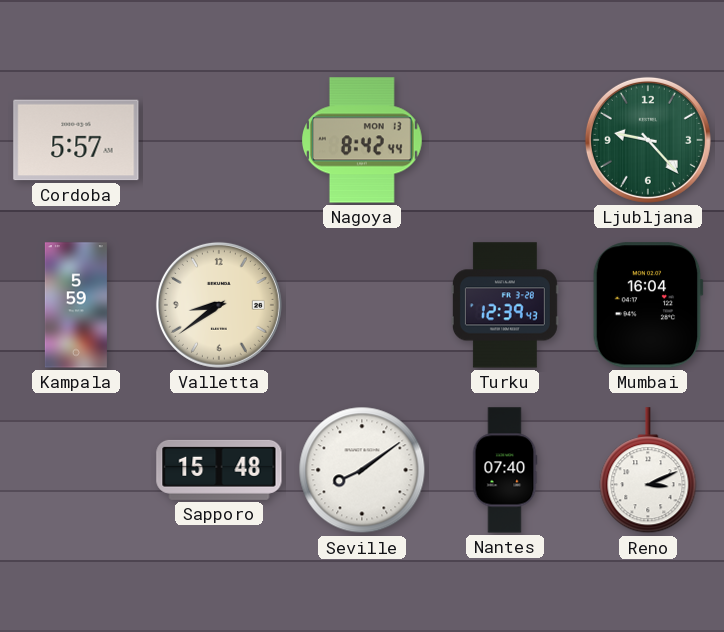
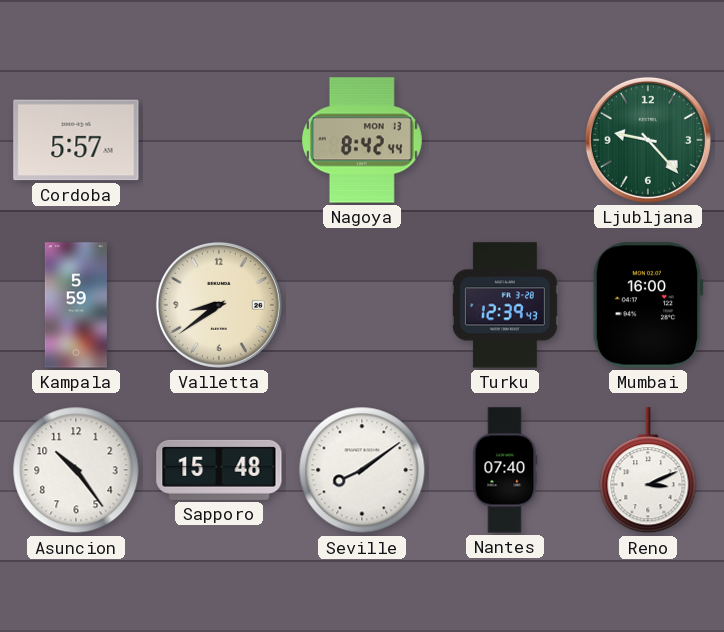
Mumbai: 16:04 -> 16:00
Asuncion: none -> 10:24
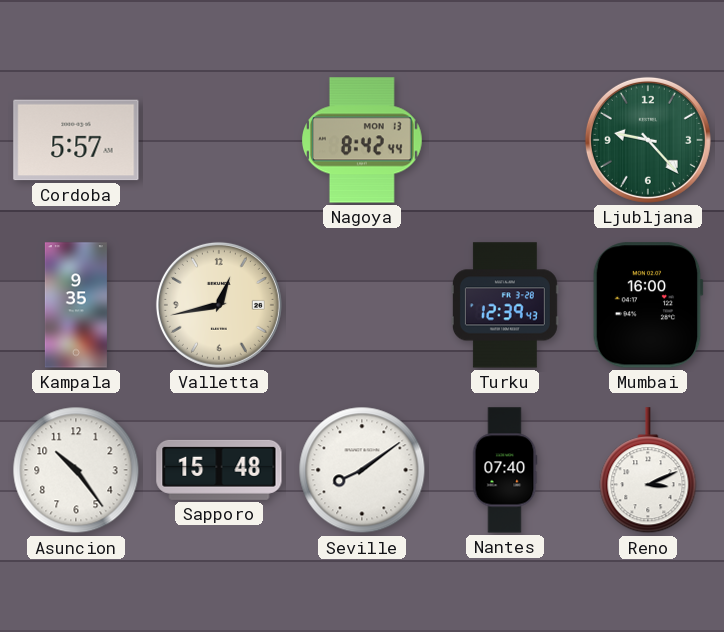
Kampala: 5:59 -> 9:35
Valletta: 8:39 -> 12:43
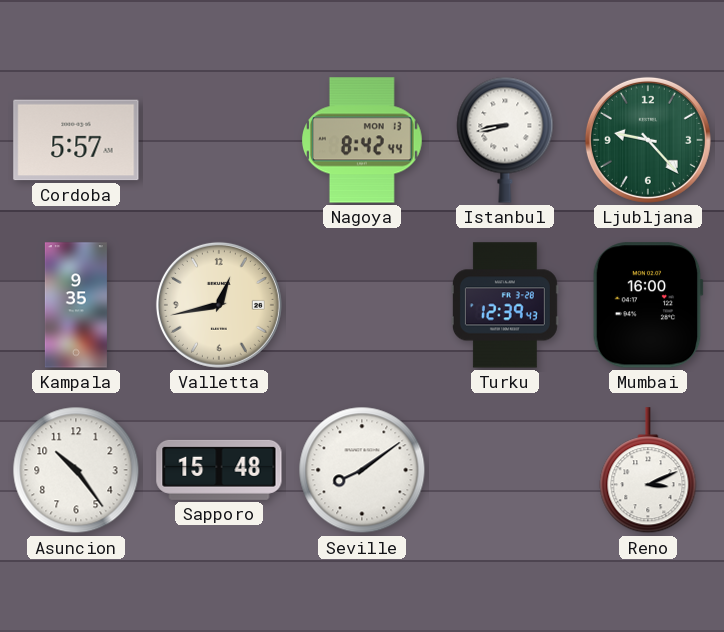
Istanbul: none -> 8:43
Nantes: 07:40 -> none
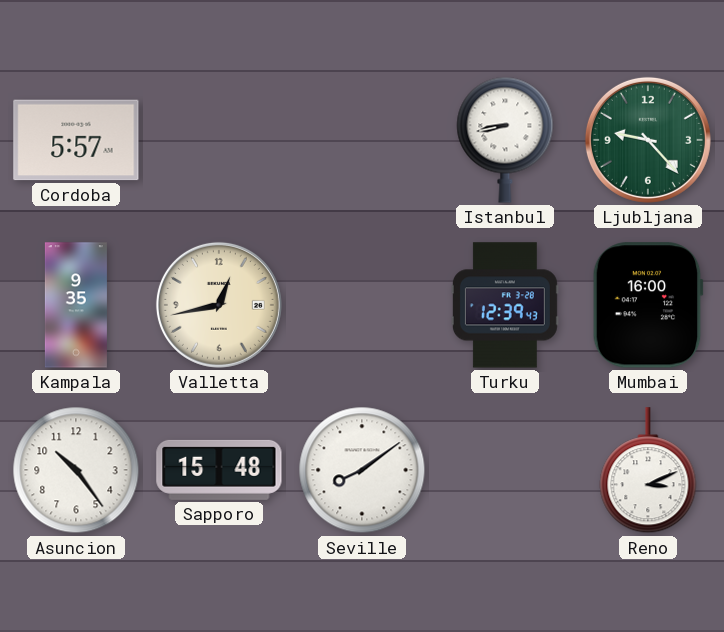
Nagoya: 8:42 -> none
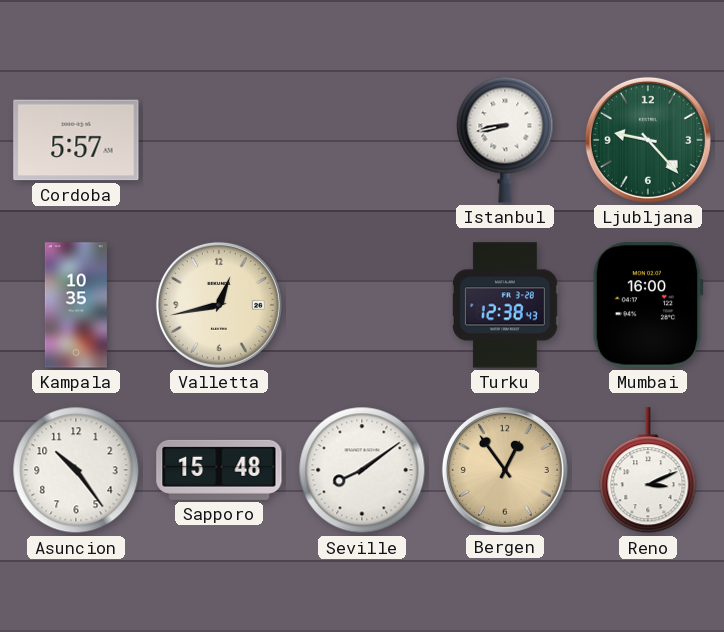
Kampala: 9:35 -> 10:35
Turku: 12:39 -> 12:38
Bergen: none -> 12:54
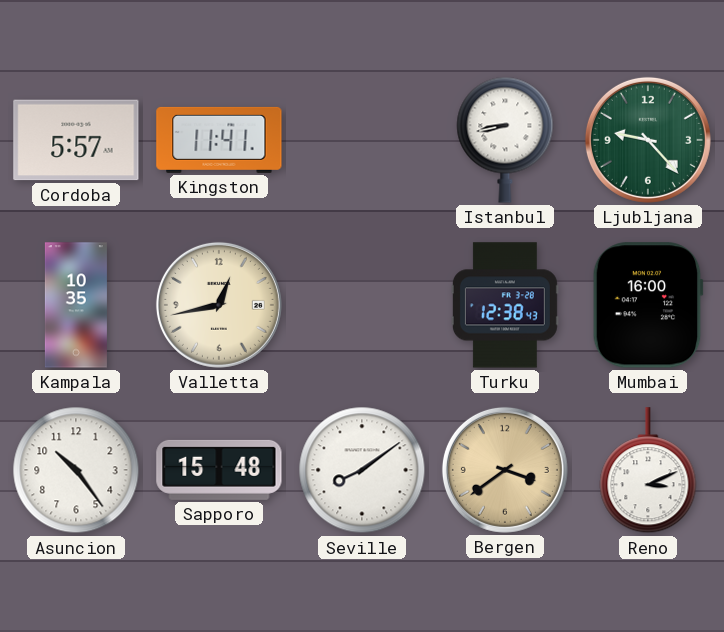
Kingston: none -> 11:41
Bergen: 12:54 -> 3:39
